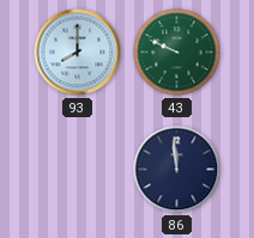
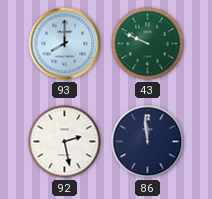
92: none -> 2:28
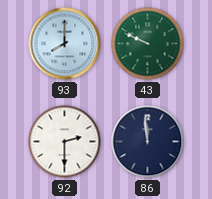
92: 2:28 -> 2:30
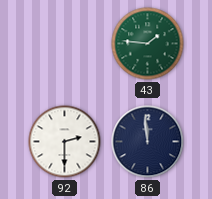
93: 8:00 -> none
43: 9:49 -> 1:46
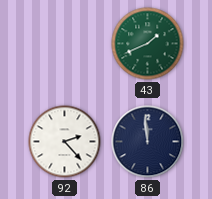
43: 1:46 -> 1:41
92: 2:30 -> 2:23
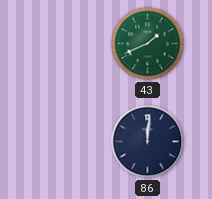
92: 2:23 -> none
86: 11:59 -> 12:01
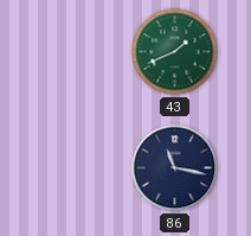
86: 12:01 -> 11:17
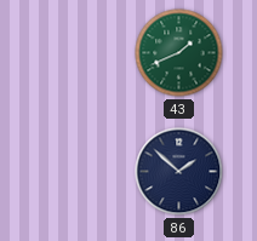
86: 11:17 -> 1:52
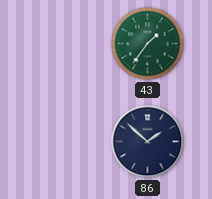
43: 1:41 -> 1:36
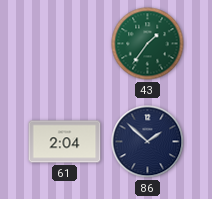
61: none -> 2:04
